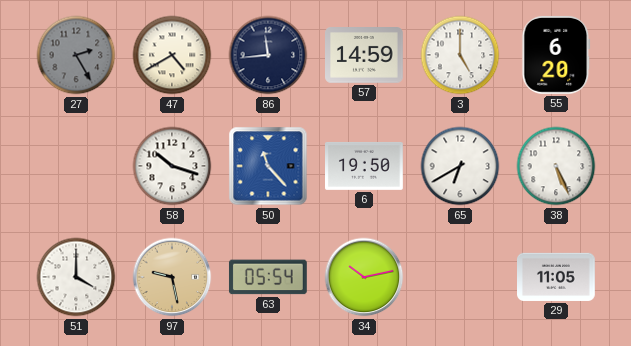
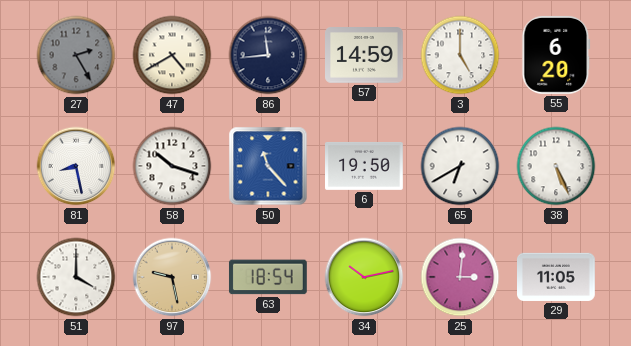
81: none -> 8:28
63: 05:54 -> 18:54
25: none -> 3:01
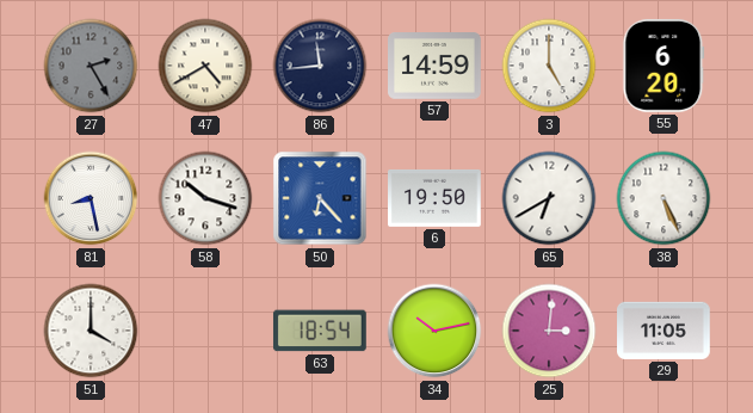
50: 11:23 -> 6:23
97: 9:28 -> none
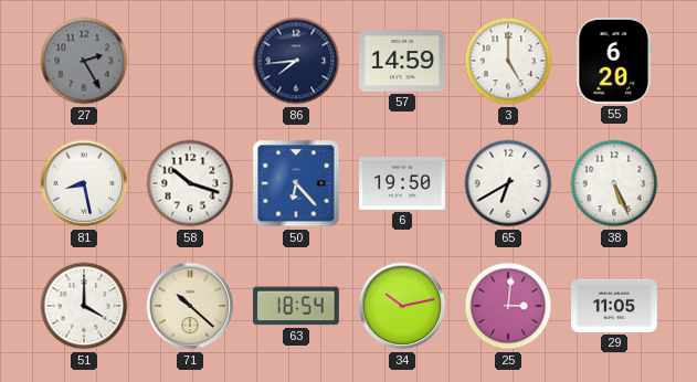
47: 4:40 -> none
86: 11:44 -> 7:44
71: none -> 10:22
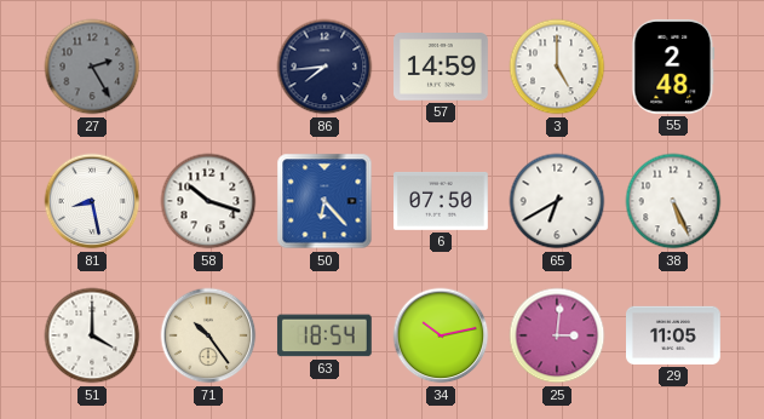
55: 6:20 -> 2:48
6: 19:50 -> 07:50
71: 10:22 -> 10:24
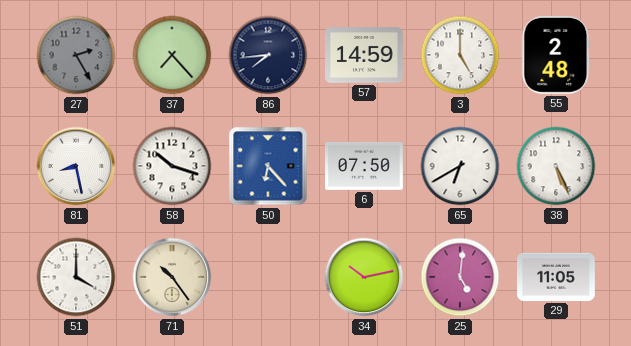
37: none -> 7:23
63: 18:54 -> none
25: 3:01 -> 5:01
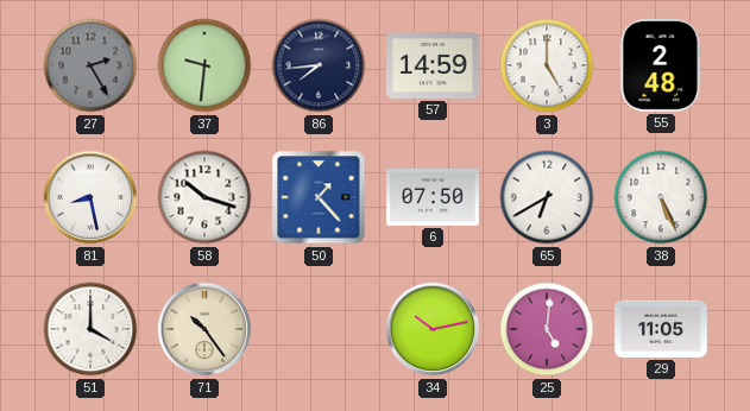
37: 7:23 -> 9:31
50: 6:23 -> 1:23
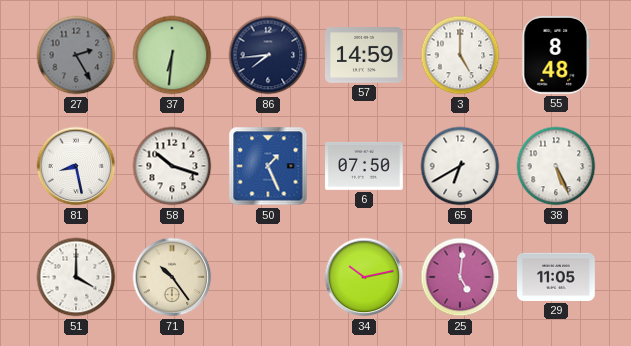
37: 9:31 -> 6:31
55: 2:48 -> 8:48
50: 1:23 -> 1:26
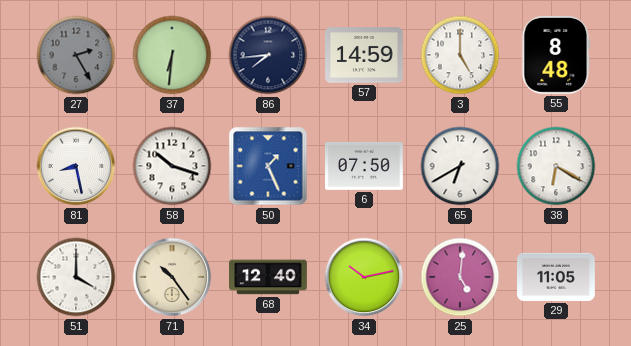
38: 5:26 -> 6:20
68: none -> 12:40
